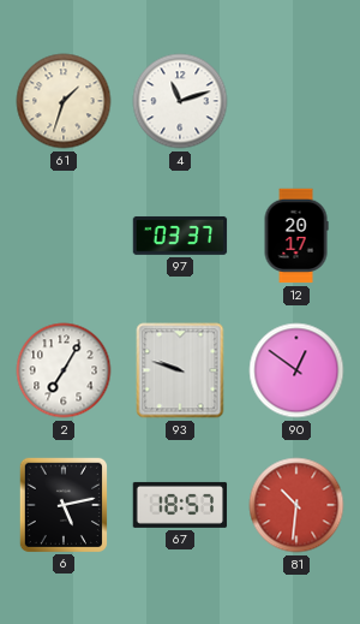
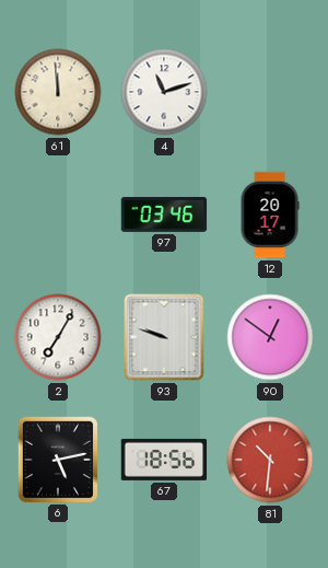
61: 1:33 -> 11:59
97: 03:37 -> 03:46
67: 18:57 -> 18:56
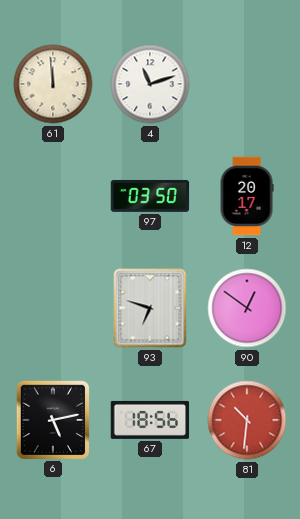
97: 03:46 -> 03:50
2: 7:05 -> none
93: 9:48 -> 6:48
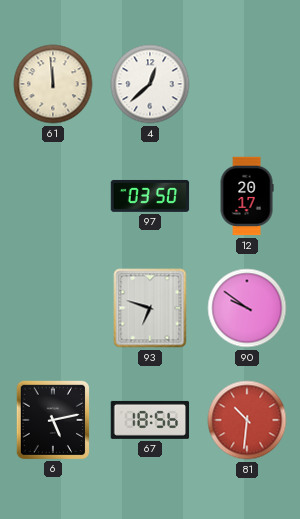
4: 11:12 -> 12:38
90: 12:51 -> 9:51
